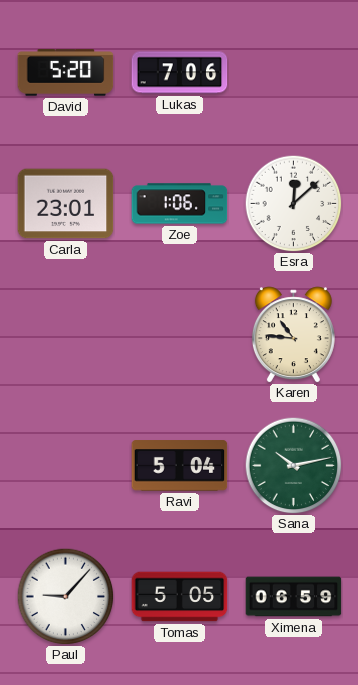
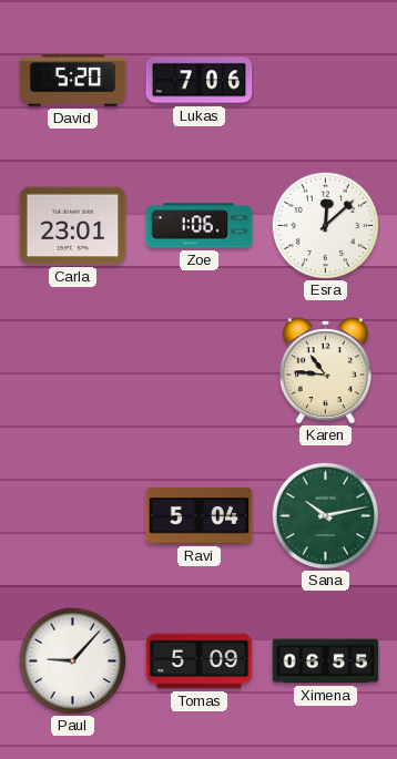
Tomas: 5:05 -> 5:09
Ximena: 06:59 -> 06:55
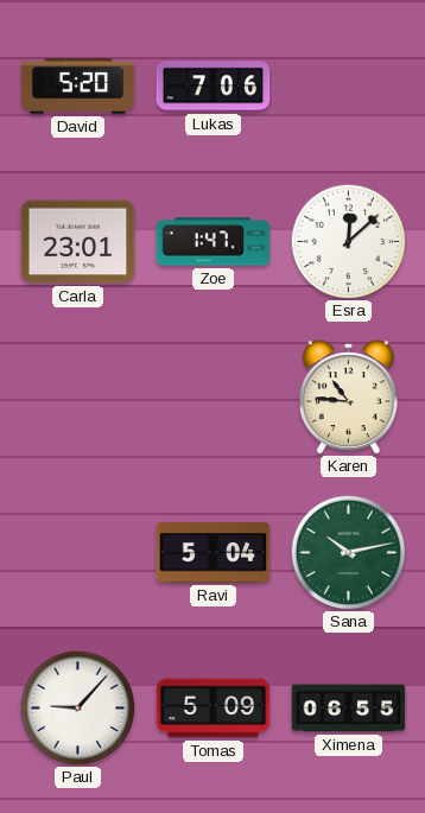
Zoe: 1:06 -> 1:47
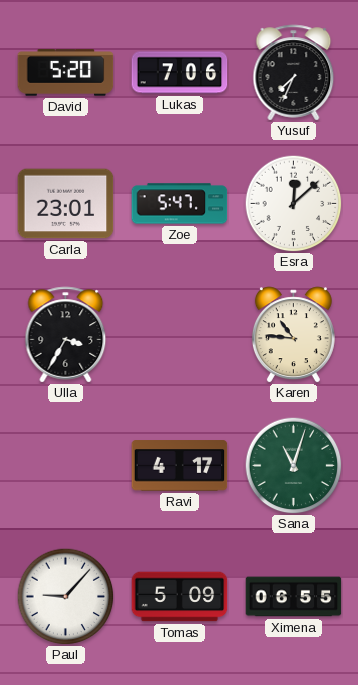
Yusuf: none -> 7:34
Zoe: 1:47 -> 5:47
Ulla: none -> 3:35
Ravi: 5:04 -> 4:17
Sana: 10:13 -> 11:03
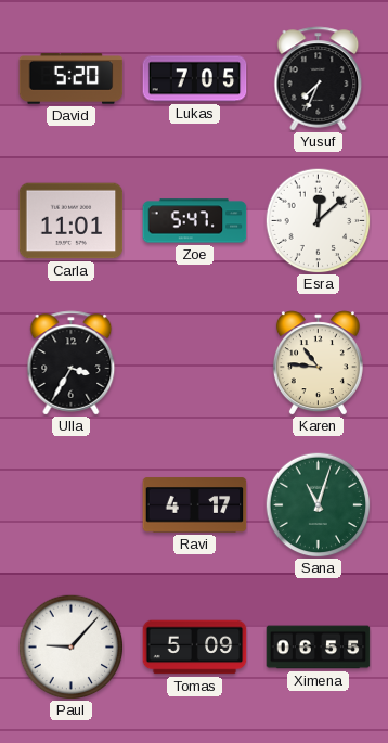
Lukas: 7:06 -> 7:05
Carla: 23:01 -> 11:01
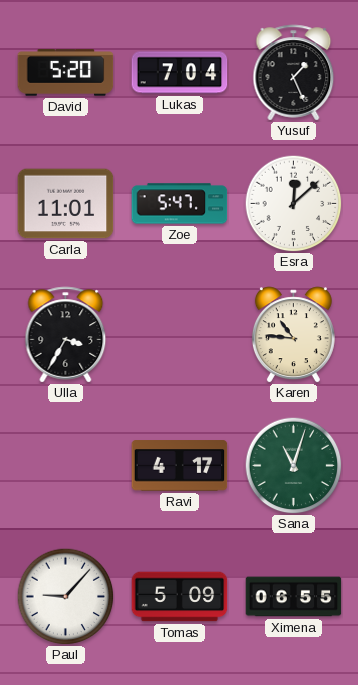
Lukas: 7:05 -> 7:04
Yusuf: 7:34 -> 1:26
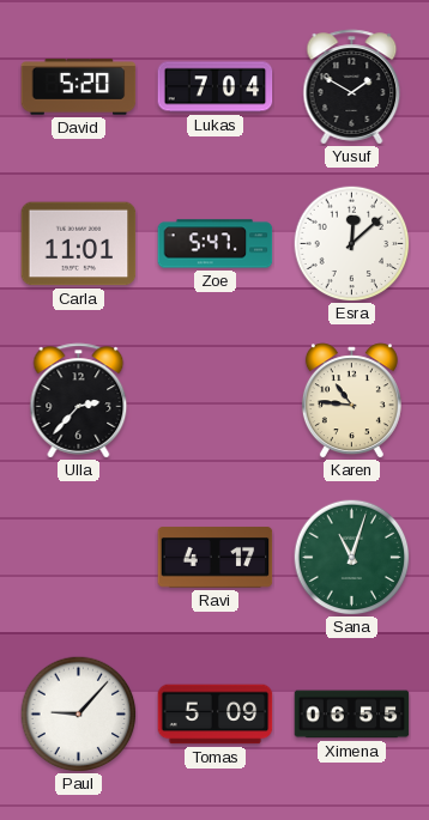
Yusuf: 1:26 -> 1:50
Ulla: 3:35 -> 2:37
